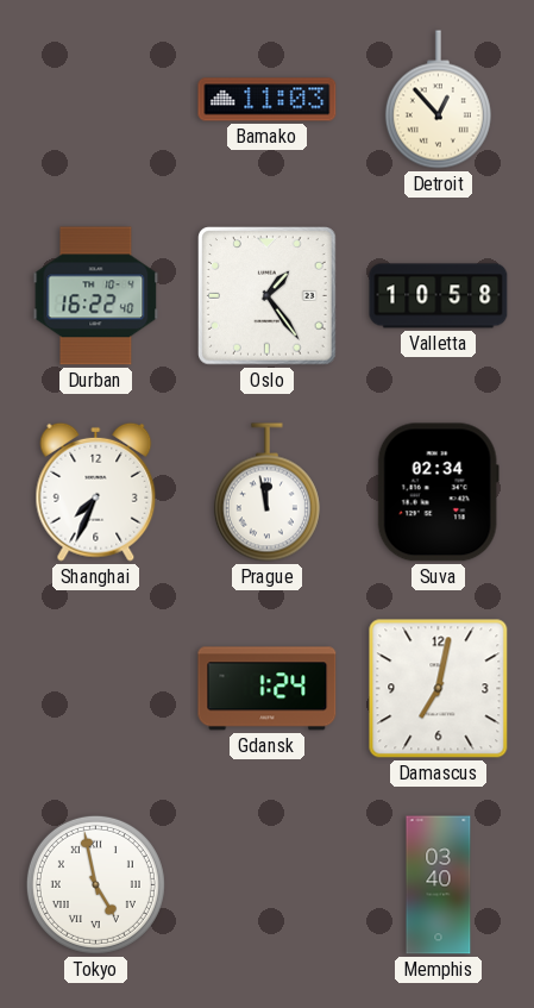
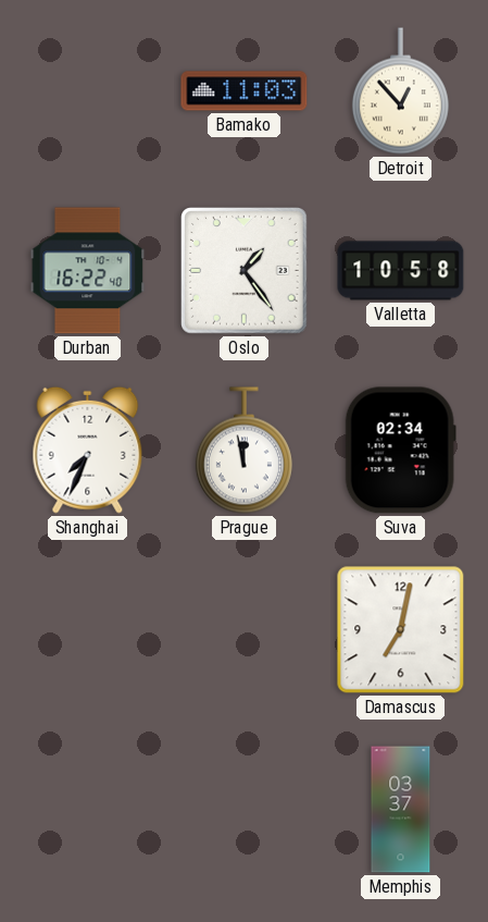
Gdansk: 1:24 -> none
Tokyo: 4:58 -> none
Memphis: 03:40 -> 03:37
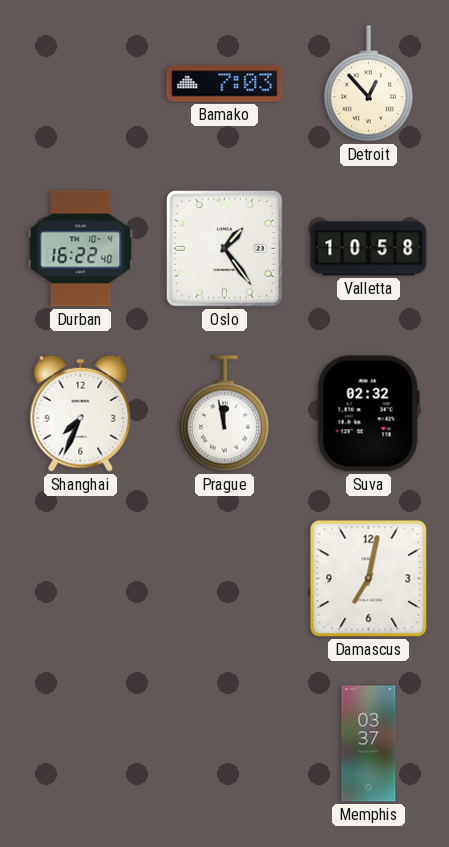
Bamako: 11:03 -> 7:03
Suva: 02:34 -> 02:32
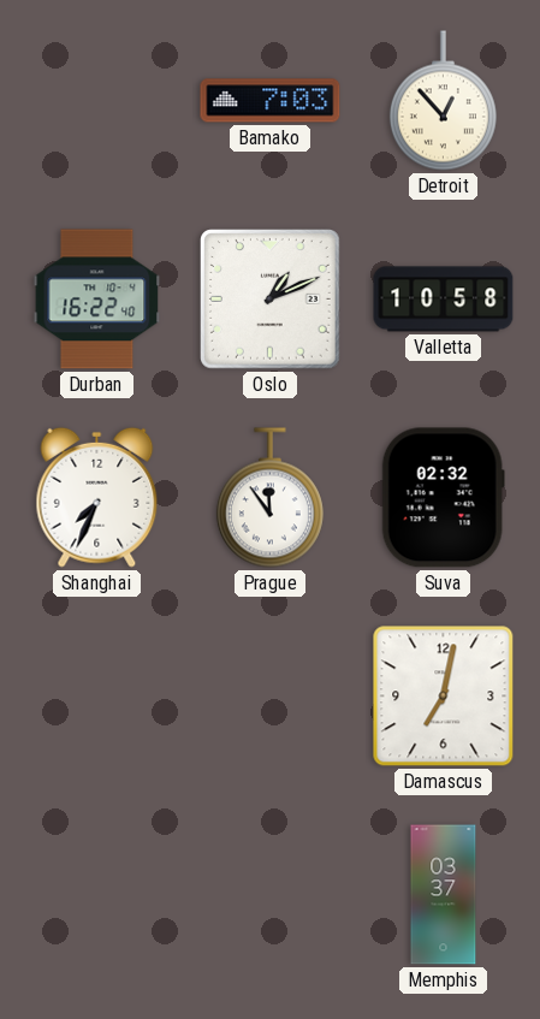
Oslo: 1:24 -> 1:11
Prague: 11:58 -> 11:54
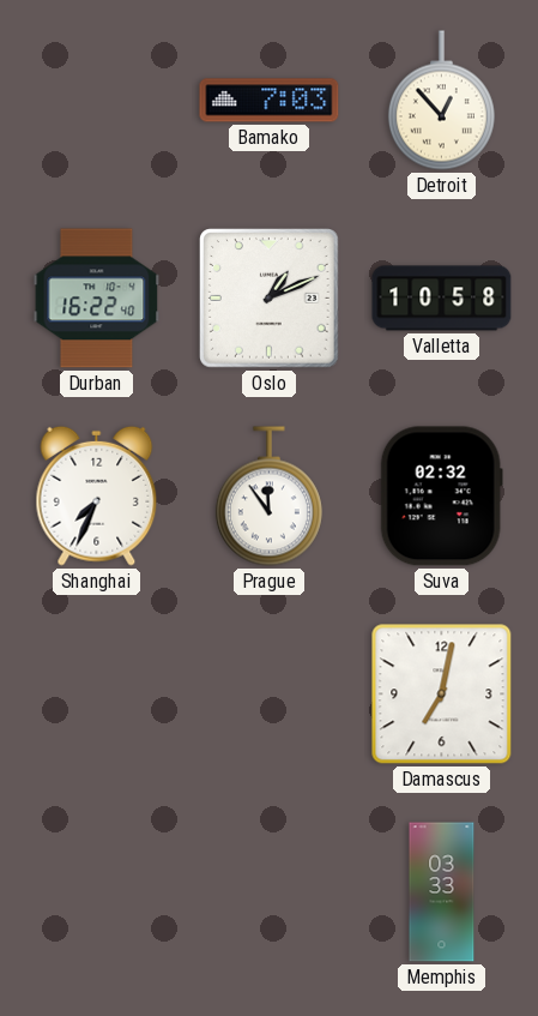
Memphis: 03:37 -> 03:33
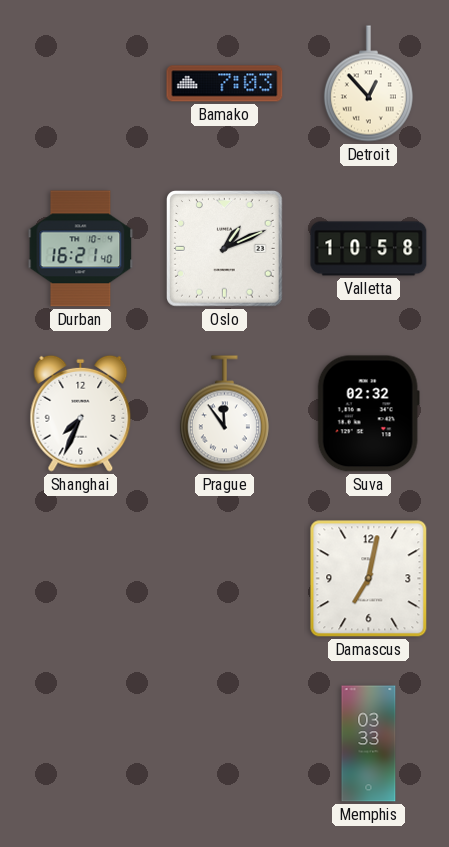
Durban: 16:22 -> 16:21
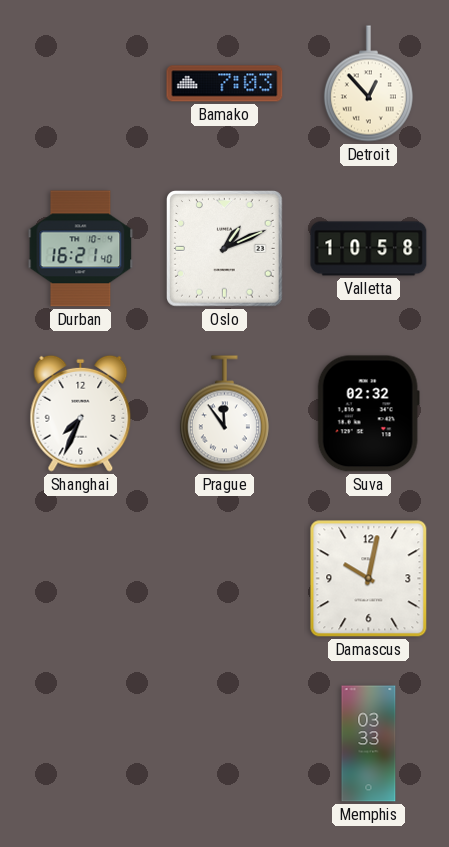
Damascus: 7:02 -> 10:02
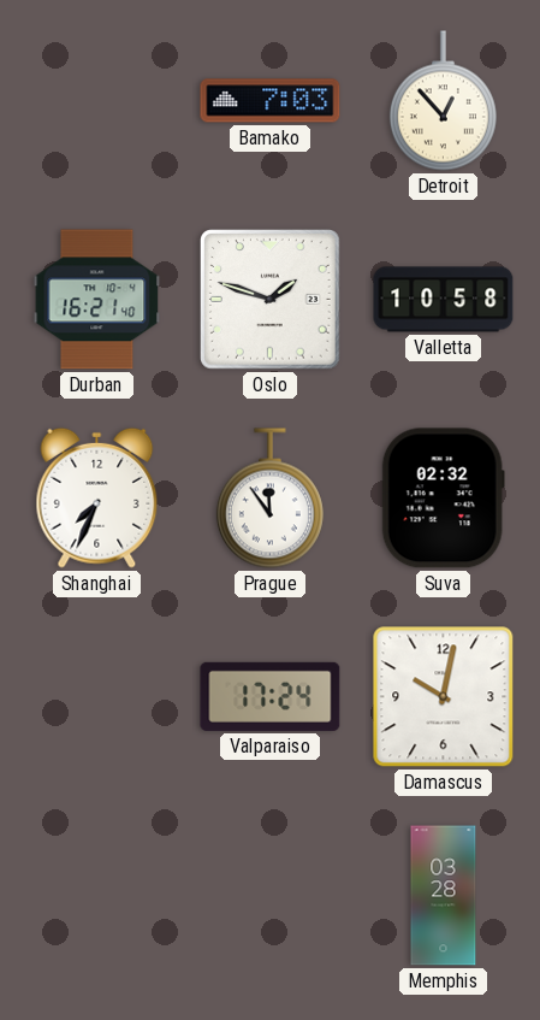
Oslo: 1:11 -> 1:48
Valparaiso: none -> 17:24
Memphis: 03:33 -> 03:28
